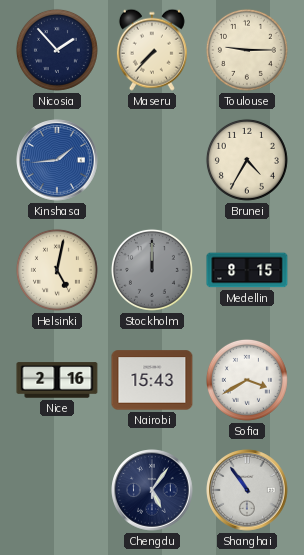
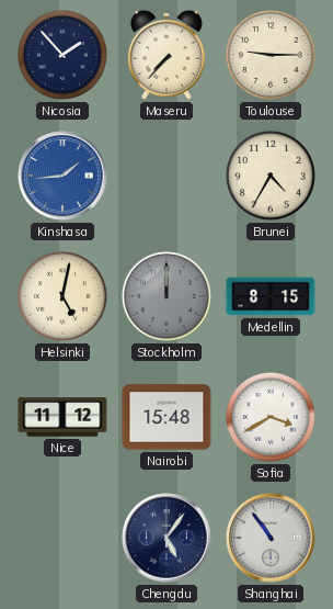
Nice: 2:16 -> 11:12
Nairobi: 15:43 -> 15:48
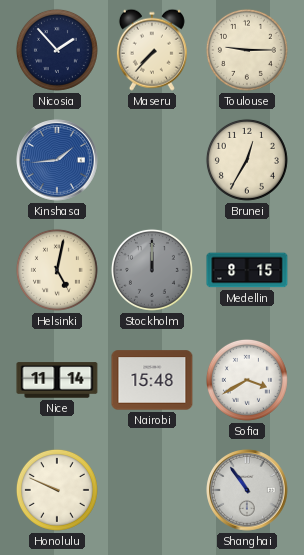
Brunei: 4:35 -> 12:35
Nice: 11:12 -> 11:14
Honolulu: none -> 9:49
Chengdu: 5:06 -> none
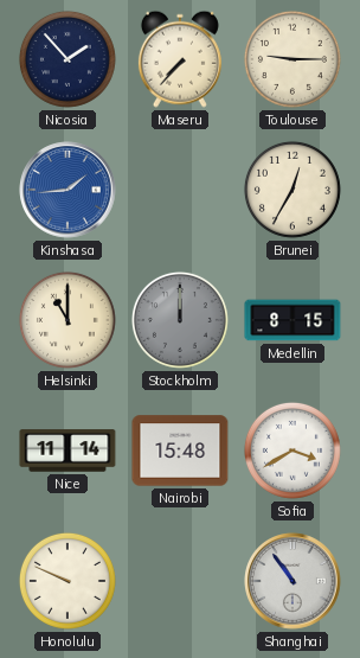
Helsinki: 5:02 -> 11:00
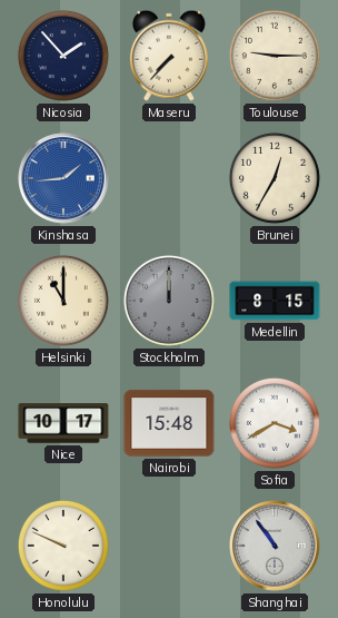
Nice: 11:14 -> 10:17
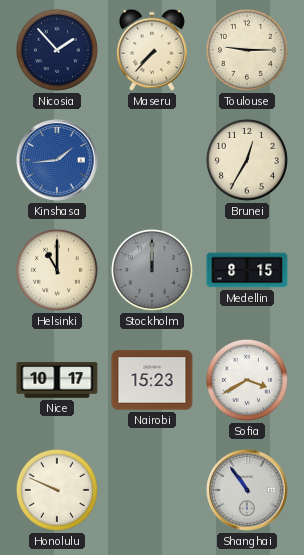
Nairobi: 15:48 -> 15:23
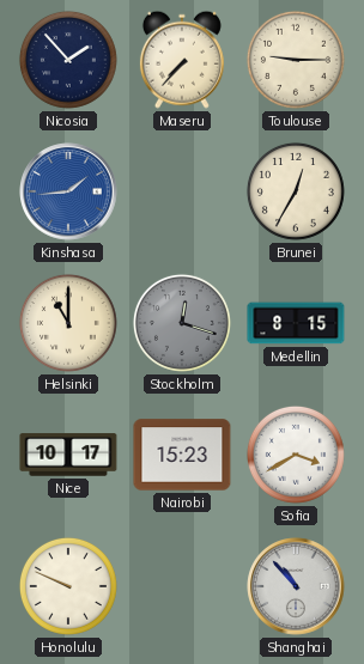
Stockholm: 12:00 -> 12:18
Shanghai: 10:54 -> 10:53
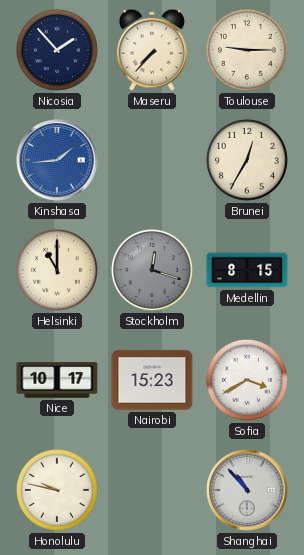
Honolulu: 9:49 -> 9:47
